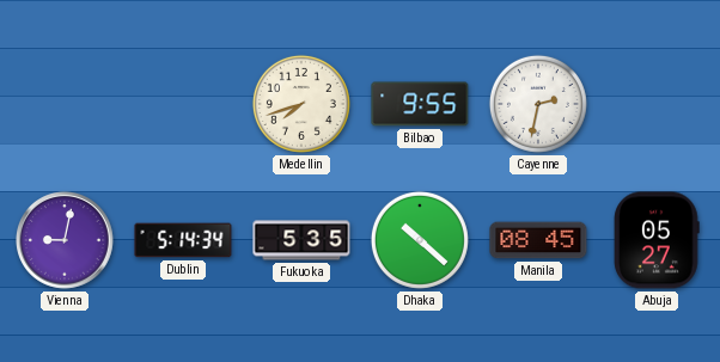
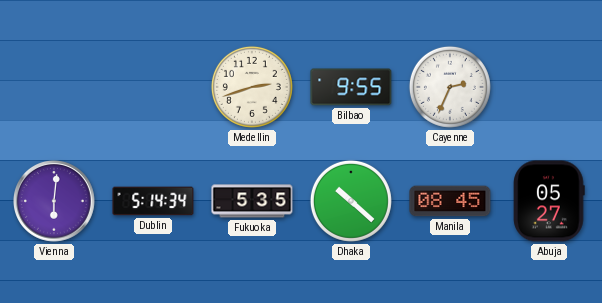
Medellin: 7:42 -> 2:42
Cayenne: 2:32 -> 2:34
Vienna: 9:02 -> 6:01
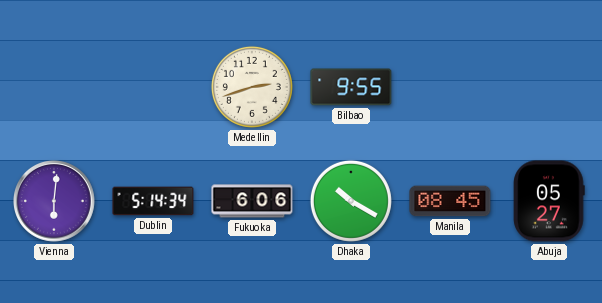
Cayenne: 2:34 -> none
Fukuoka: 5:35 -> 6:06
Dhaka: 10:22 -> 10:20
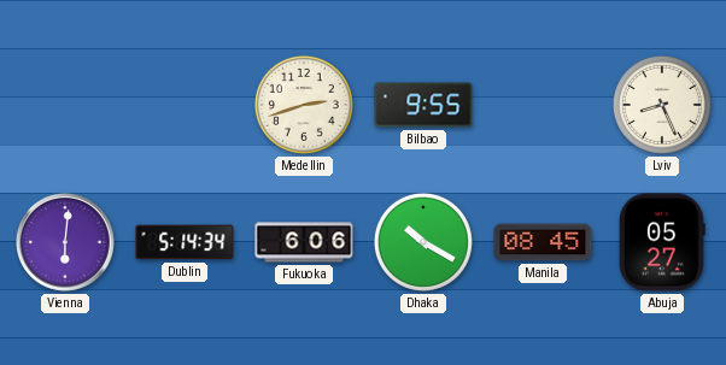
Lviv: none -> 8:26
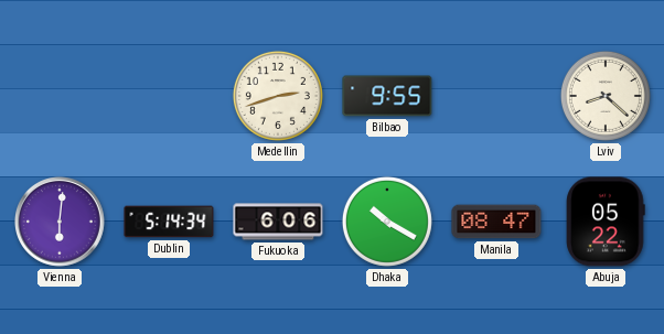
Lviv: 8:26 -> 8:22
Manila: 08:45 -> 08:47
Abuja: 05:27 -> 05:22
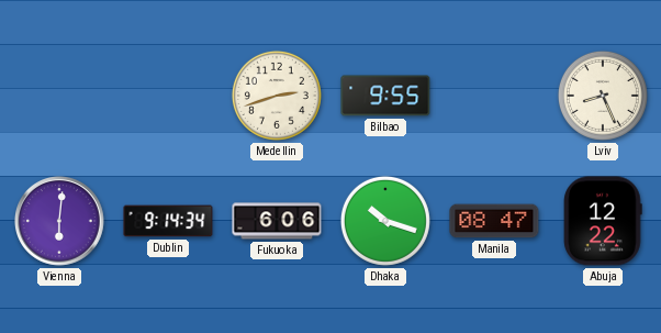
Lviv: 8:22 -> 8:26
Dublin: 5:14 -> 9:14
Dhaka: 10:20 -> 10:18
Abuja: 05:22 -> 12:22
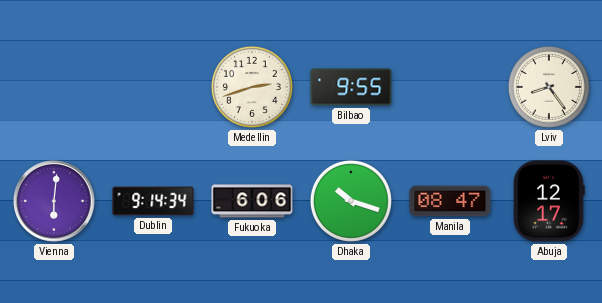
Lviv: 8:26 -> 8:24
Abuja: 12:22 -> 12:17
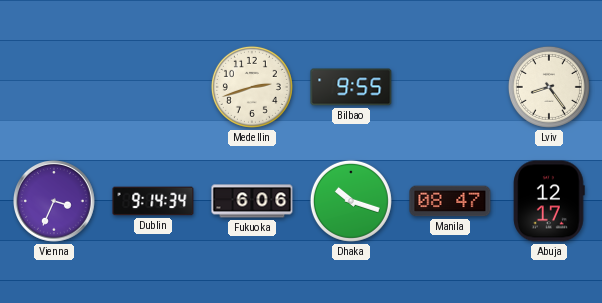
Vienna: 6:01 -> 3:34
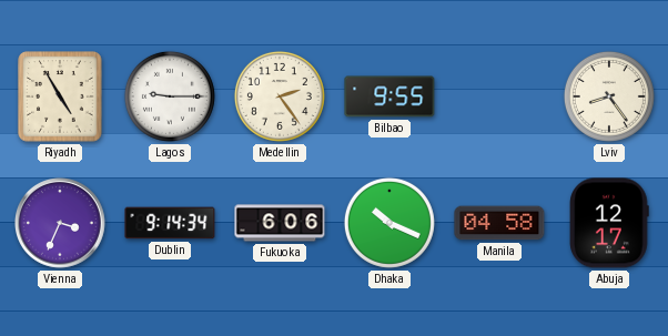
Riyadh: none -> 4:55
Lagos: none -> 9:15
Medellin: 2:42 -> 2:24
Dhaka: 10:18 -> 10:19
Manila: 08:47 -> 04:58
